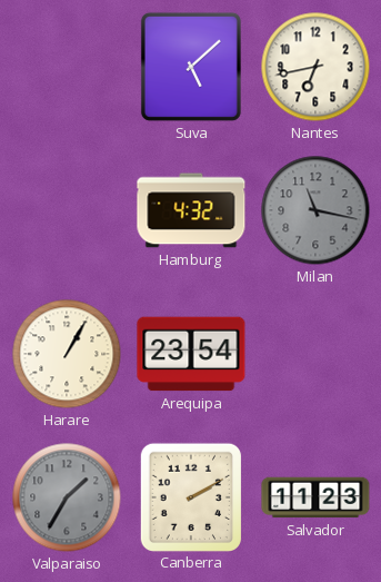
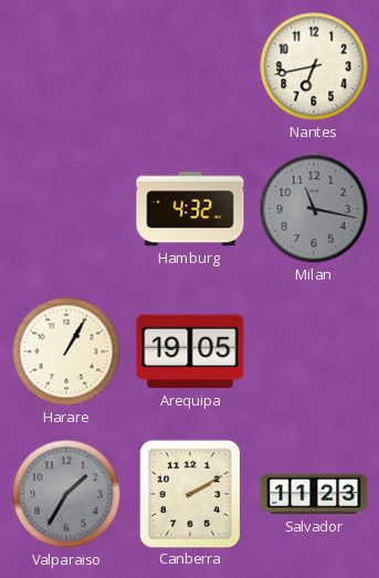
Suva: 5:08 -> none
Arequipa: 23:54 -> 19:05
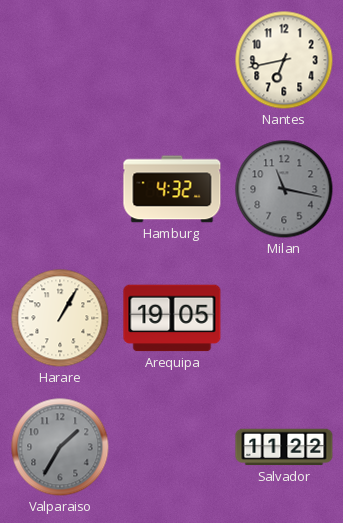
Canberra: 2:10 -> none
Salvador: 11:23 -> 11:22
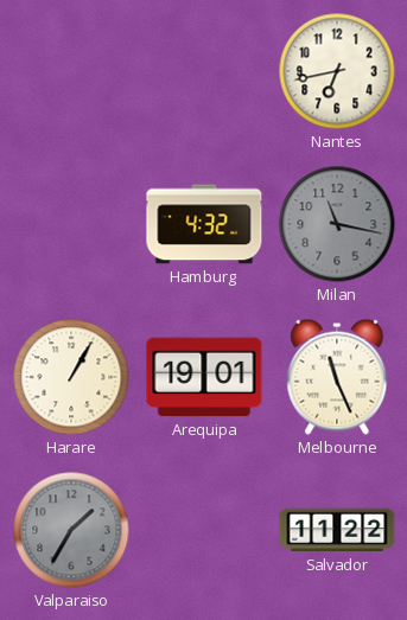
Arequipa: 19:05 -> 19:01
Melbourne: none -> 11:26
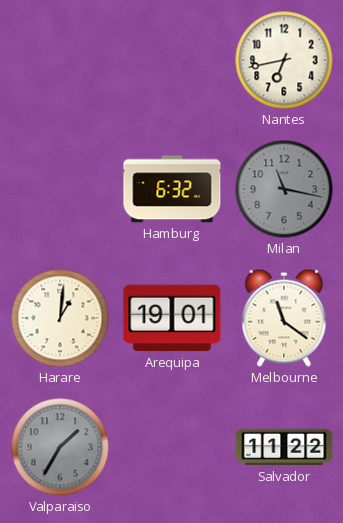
Hamburg: 4:32 -> 6:32
Harare: 1:05 -> 1:01
Melbourne: 11:26 -> 11:21
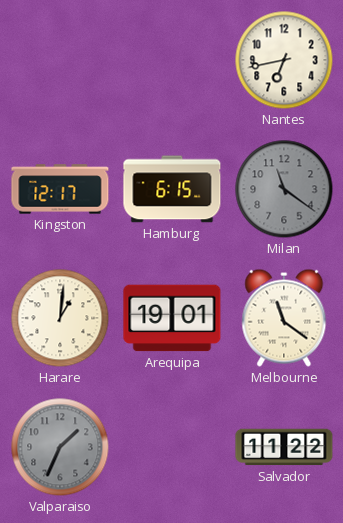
Kingston: none -> 12:17
Hamburg: 6:32 -> 6:15
Milan: 11:17 -> 11:21
Valparaiso: 1:35 -> 1:34
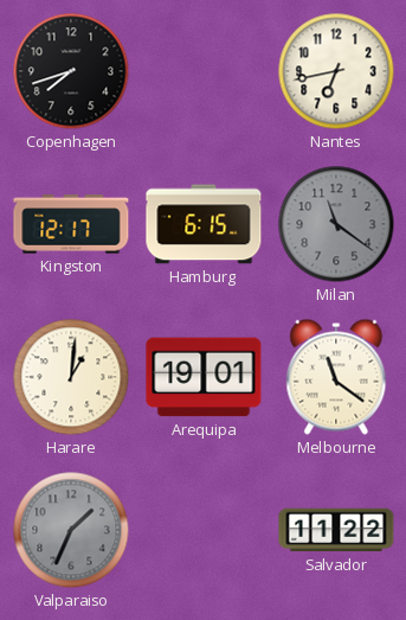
Copenhagen: none -> 7:42
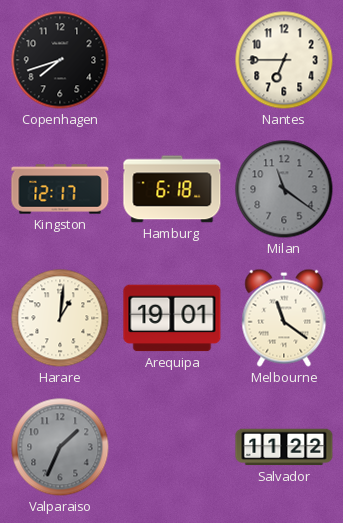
Nantes: 6:43 -> 6:45
Hamburg: 6:15 -> 6:18
